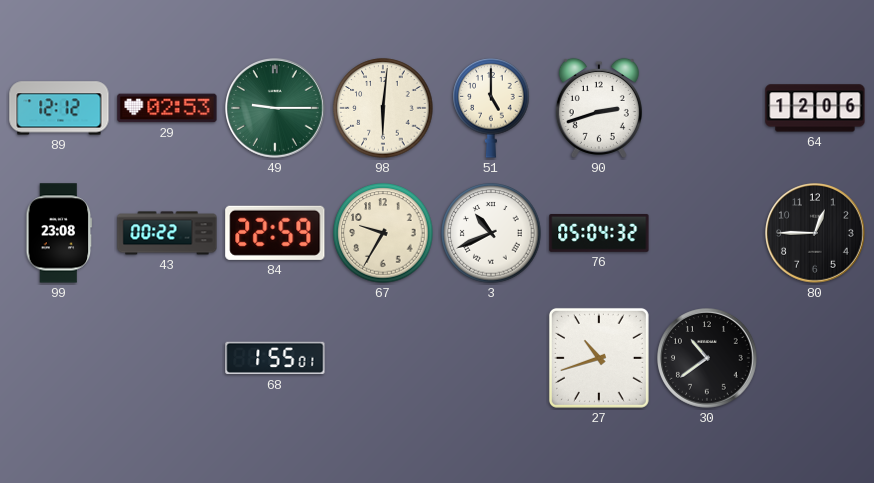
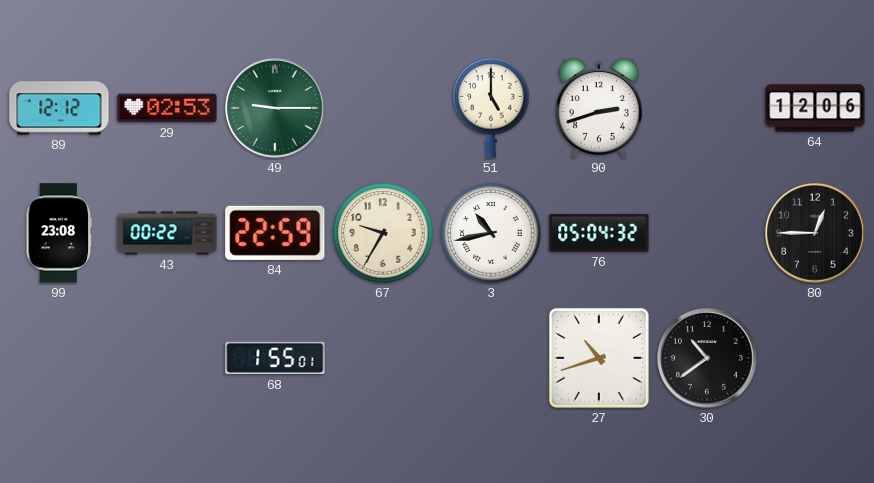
98: 6:01 -> none
3: 10:41 -> 10:43
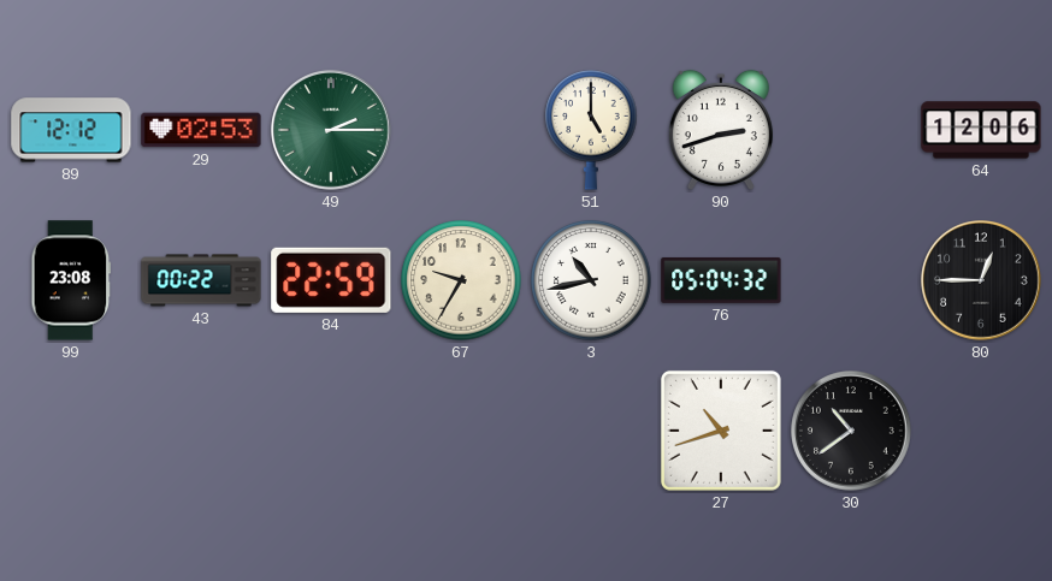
49: 9:15 -> 2:15
68: 1:55 -> none
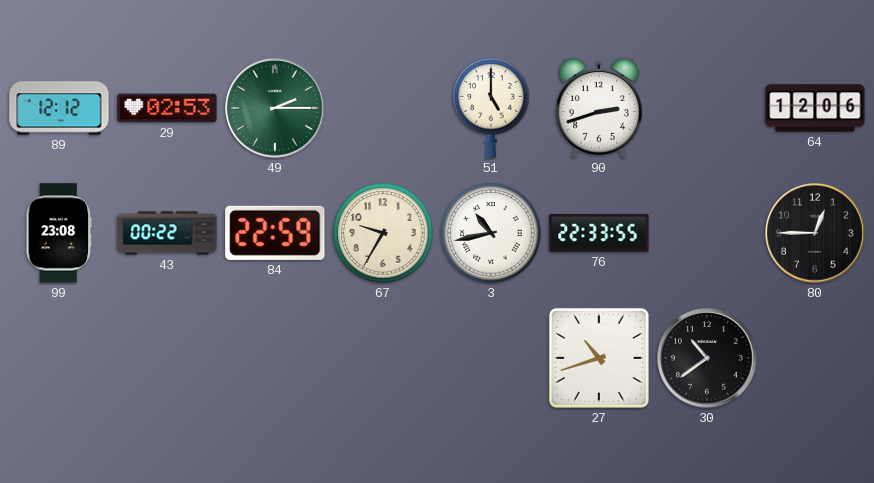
76: 05:04 -> 22:33
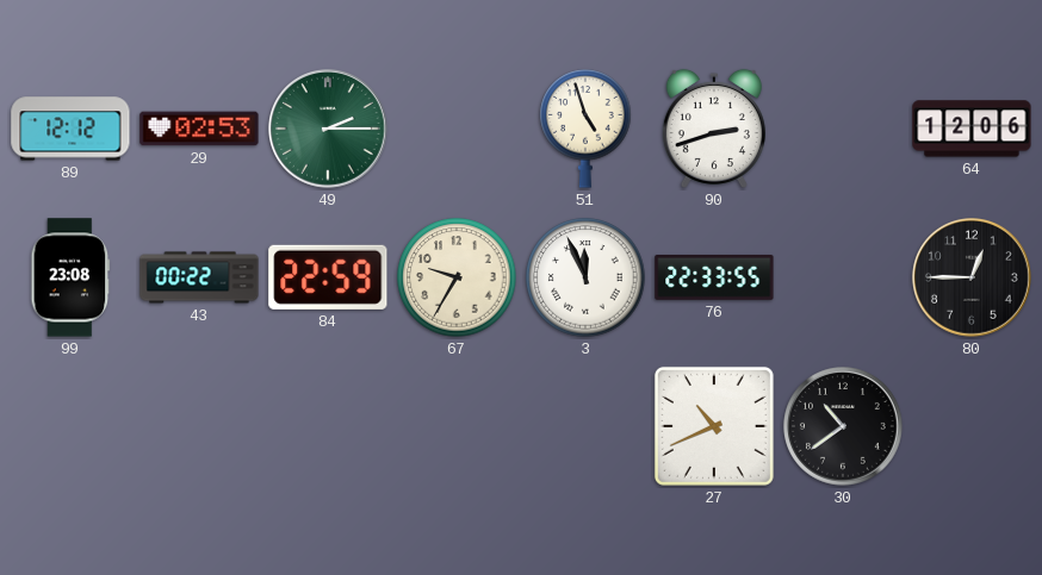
51: 5:00 -> 4:57
3: 10:43 -> 11:56
27: 10:42 -> 10:41
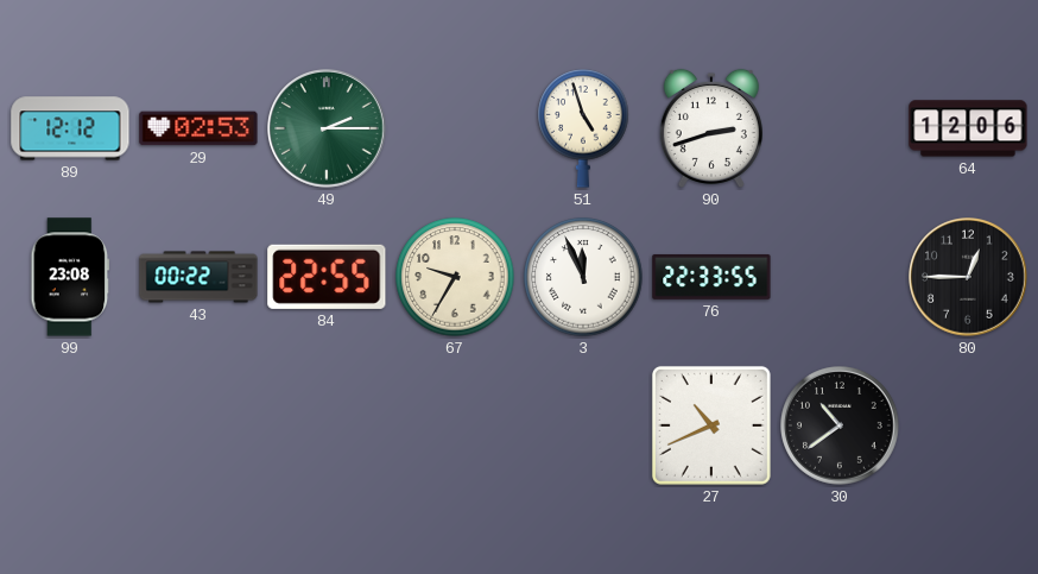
84: 22:59 -> 22:55
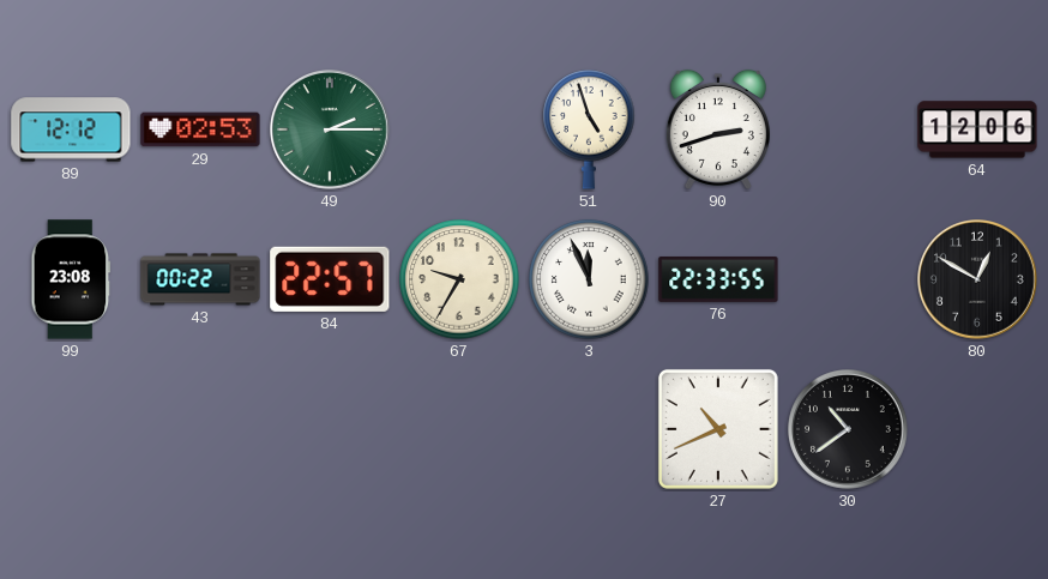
84: 22:55 -> 22:57
80: 12:45 -> 12:50
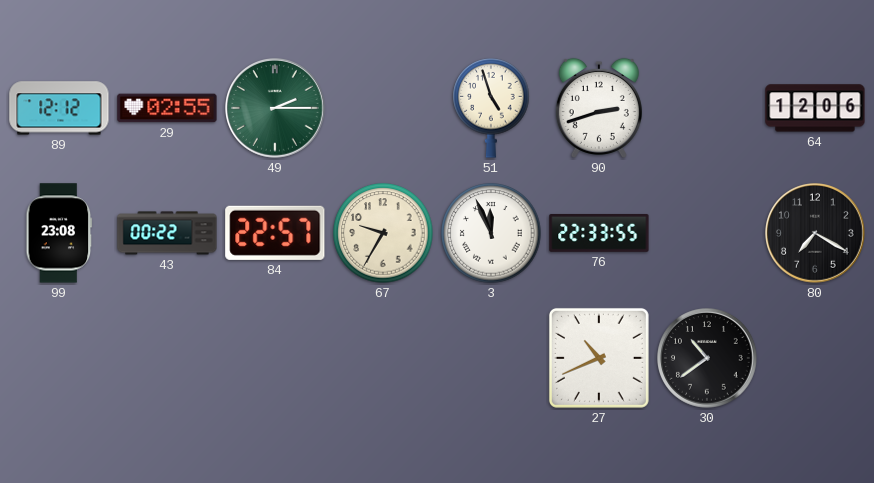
29: 02:53 -> 02:55
80: 12:50 -> 7:20
